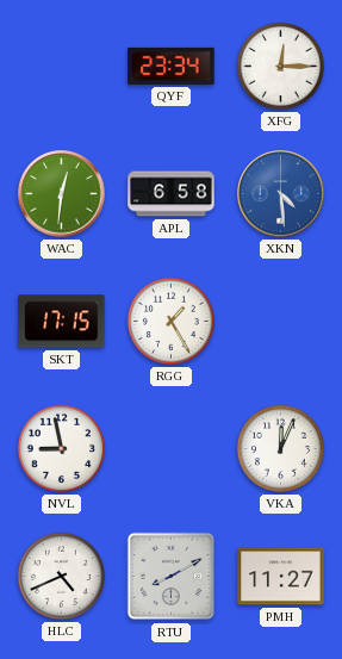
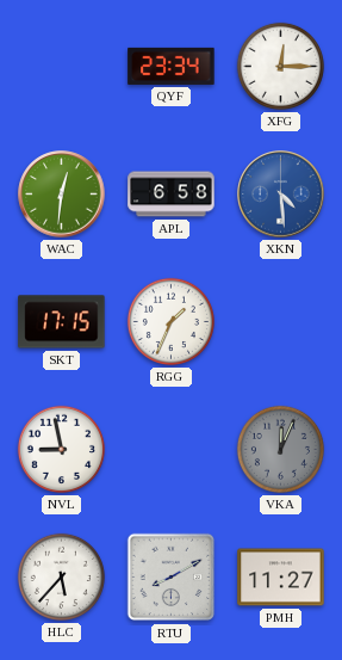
RGG: 1:25 -> 1:34
VKA dial: white -> grey
HLC: 4:41 -> 5:37
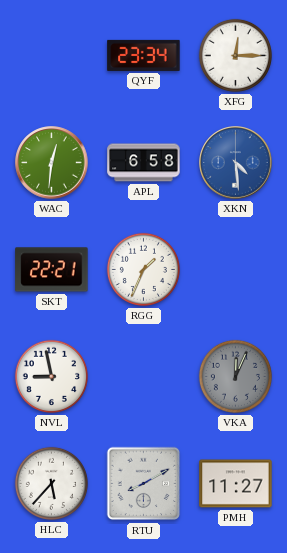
SKT: 17:15 -> 22:21
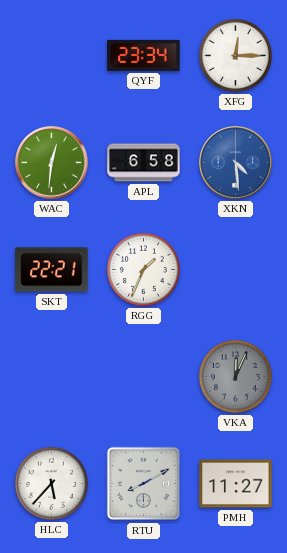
NVL: 8:58 -> none
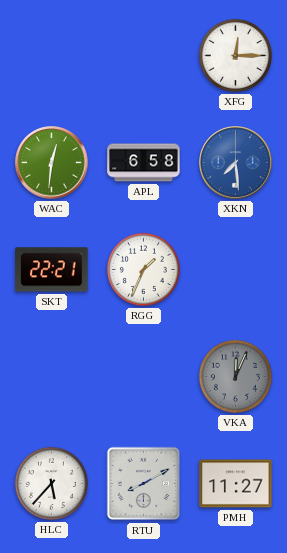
QYF: 23:34 -> none
XKN: 4:29 -> 7:29
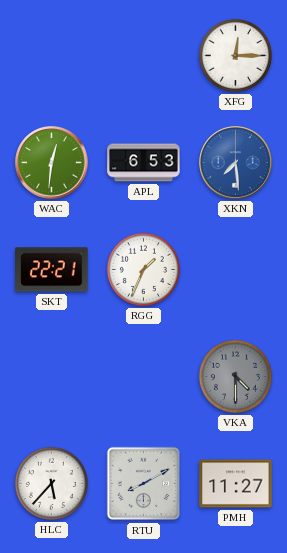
APL: 6:58 -> 6:53
VKA: 12:04 -> 4:30
